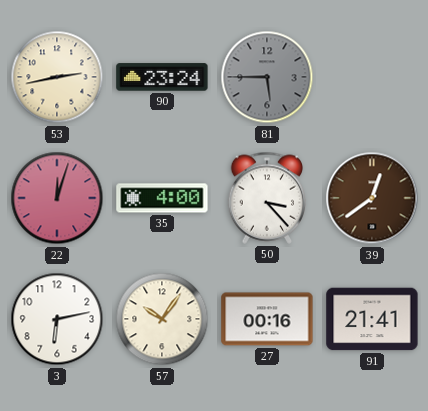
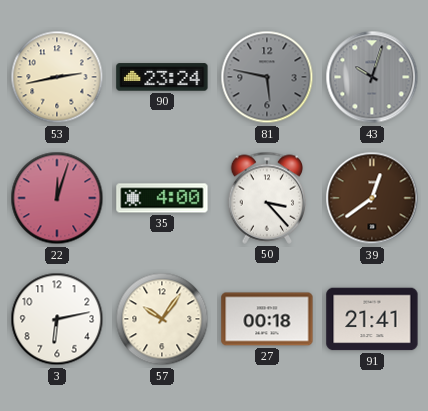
81: 5:45 -> 5:47
43: none -> 10:03
27: 00:16 -> 00:18
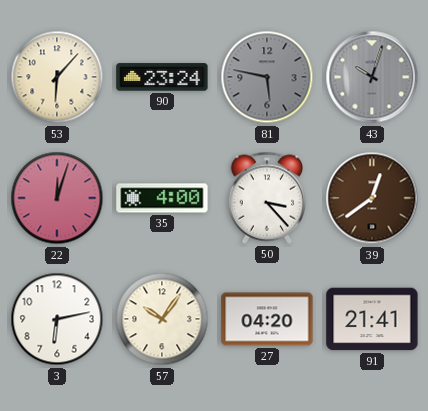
53: 2:43 -> 6:07
27: 00:18 -> 04:20
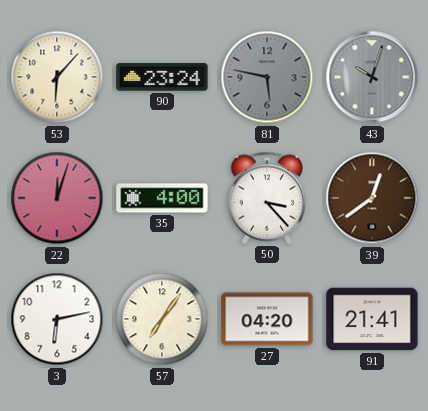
57: 10:06 -> 7:06
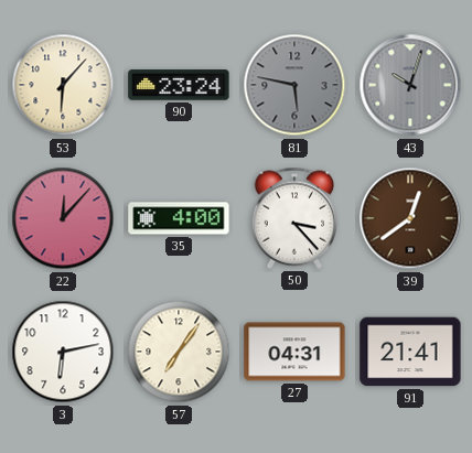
22: 12:03 -> 12:07
27: 04:20 -> 04:31
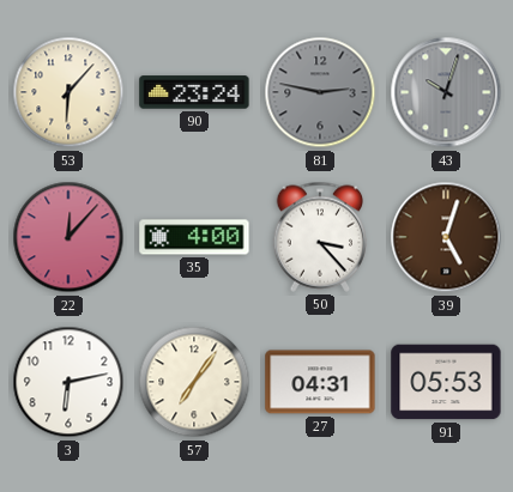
81: 5:47 -> 2:47
39: 12:39 -> 5:03
91: 21:41 -> 05:53
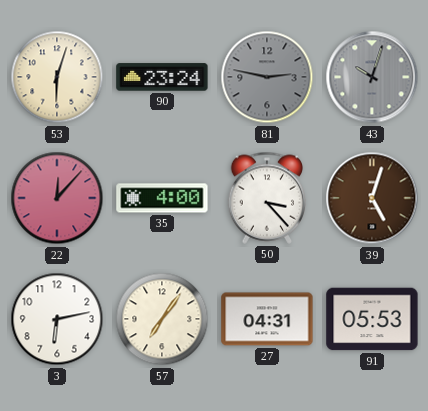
53: 6:07 -> 6:03
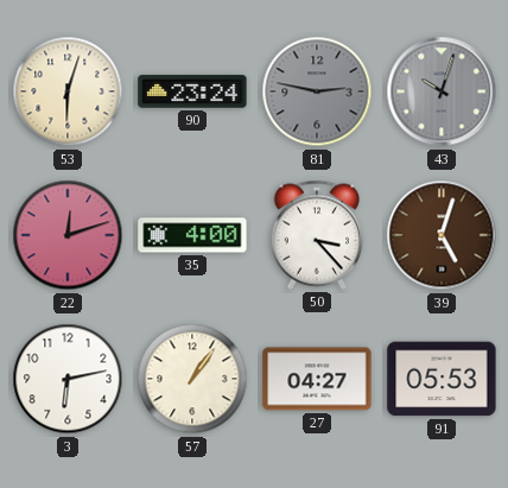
22: 12:07 -> 12:12
57: 7:06 -> 1:06
27: 04:31 -> 04:27
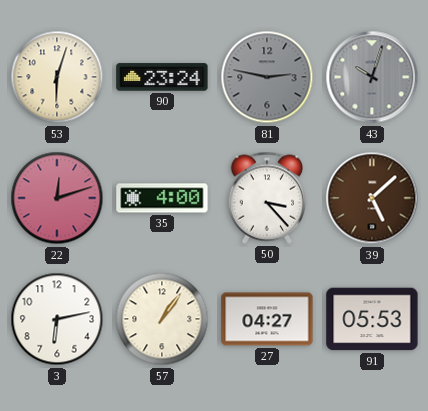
39: 5:03 -> 5:08
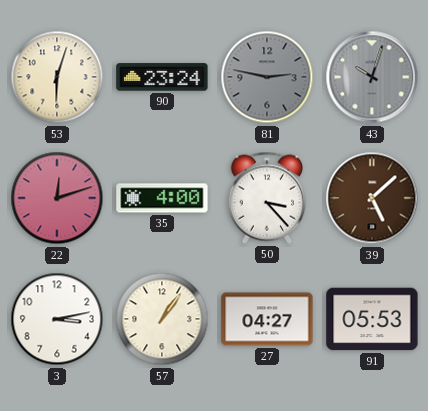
3: 6:13 -> 3:13
